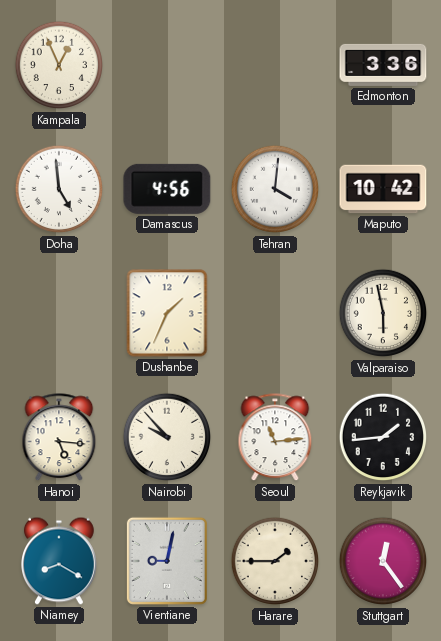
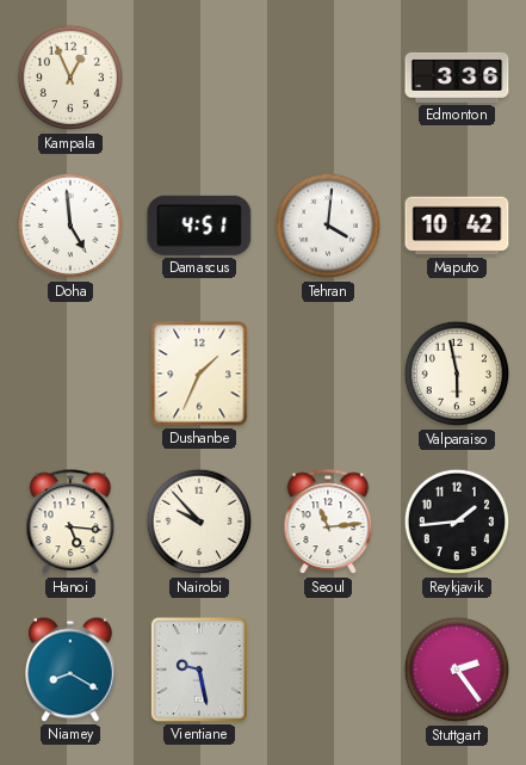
Damascus: 4:56 -> 4:51
Vientiane: 9:02 -> 9:28
Harare: 1:45 -> none
Stuttgart: 12:24 -> 2:24
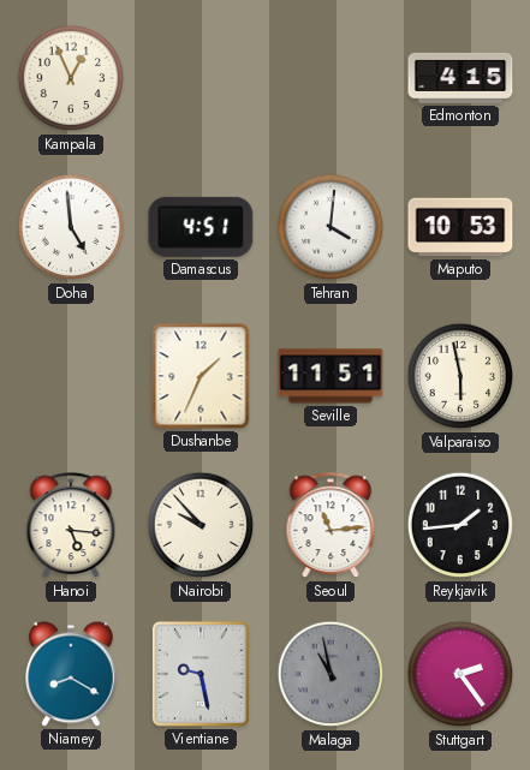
Edmonton: 3:36 -> 4:15
Maputo: 10:42 -> 10:53
Seville: none -> 11:51
Malaga: none -> 10:58
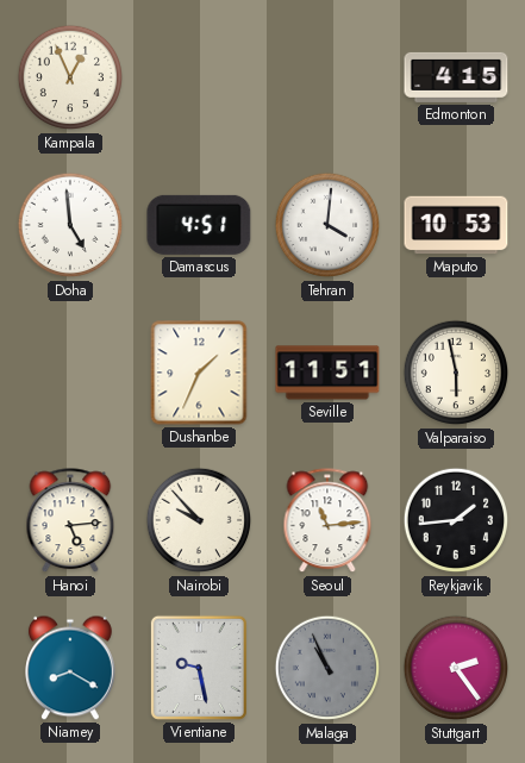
Hanoi: 5:16 -> 5:14
Malaga: 10:58 -> 10:56
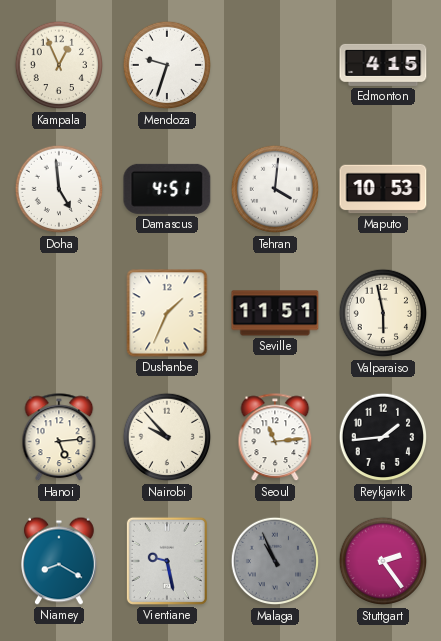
Mendoza: none -> 9:33
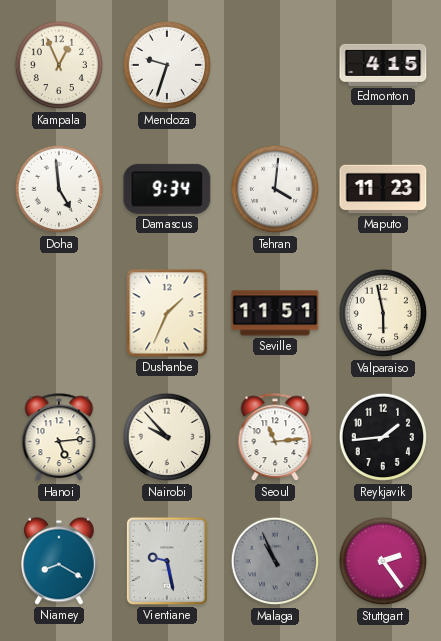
Damascus: 4:51 -> 9:34
Maputo: 10:53 -> 11:23
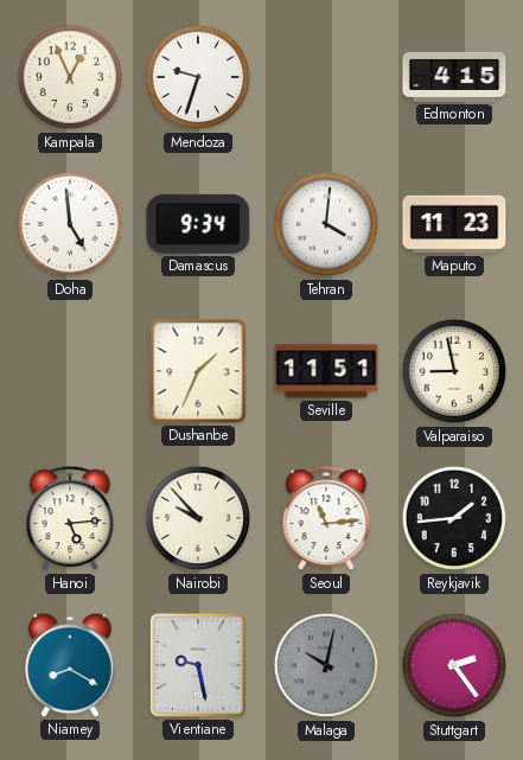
Valparaiso: 5:58 -> 8:58
Malaga: 10:56 -> 10:02
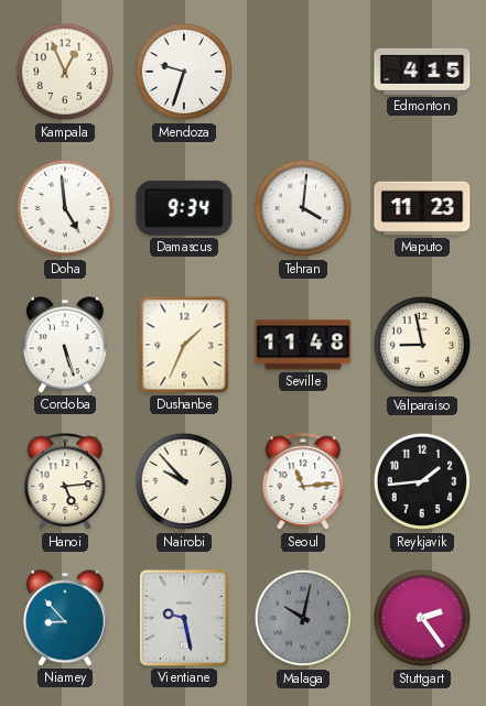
Cordoba: none -> 5:27
Seville: 11:51 -> 11:48
Niamey: 8:20 -> 8:53
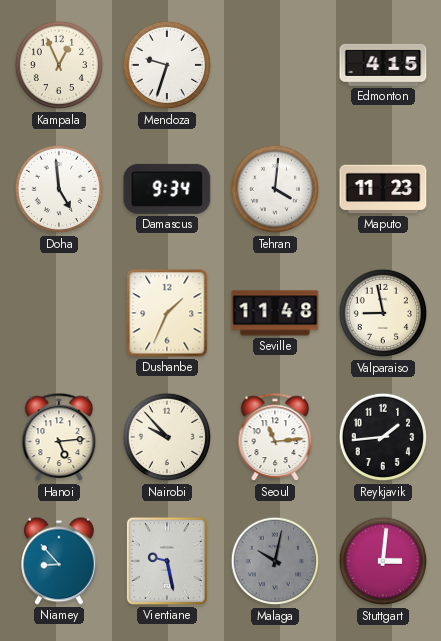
Cordoba: 5:27 -> none
Stuttgart: 2:24 -> 3:01
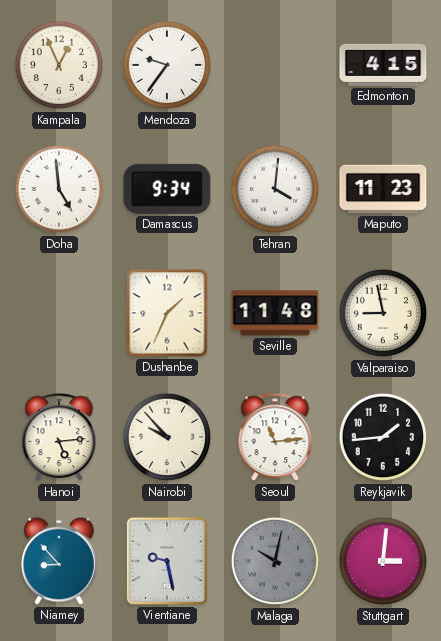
Mendoza: 9:33 -> 9:36
